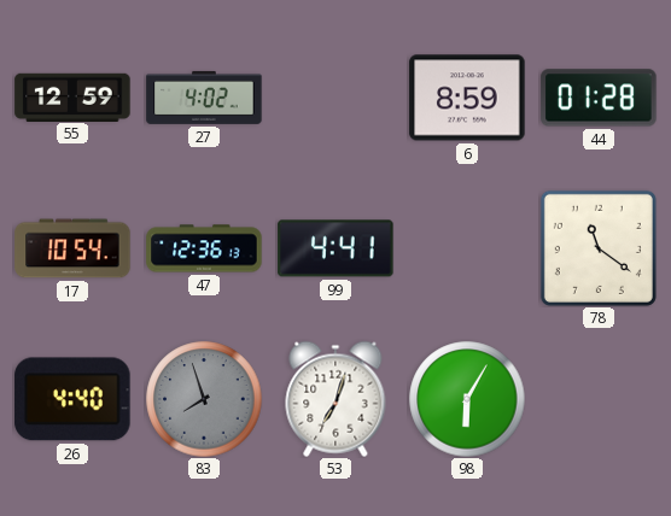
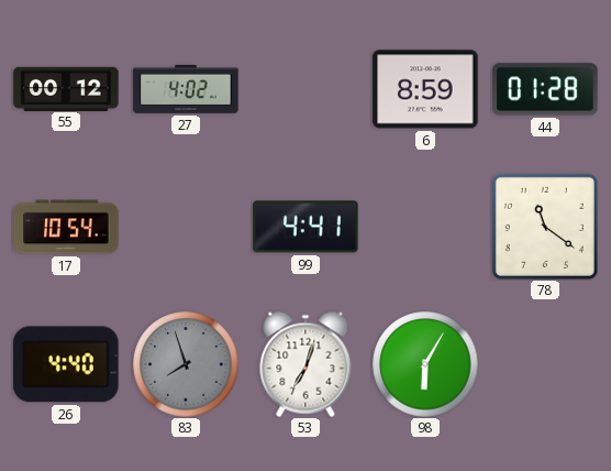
55: 12:59 -> 00:12
47: 12:36 -> none
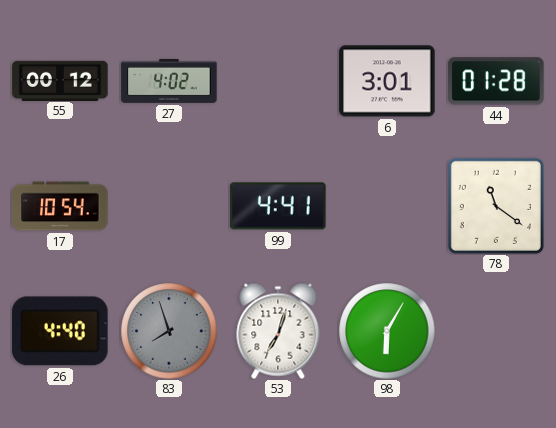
6: 8:59 -> 3:01
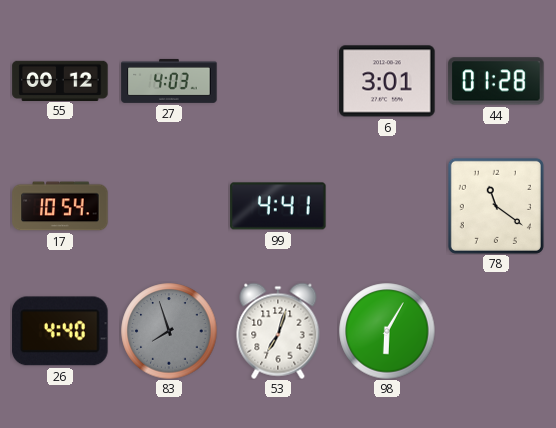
27: 4:02 -> 4:03
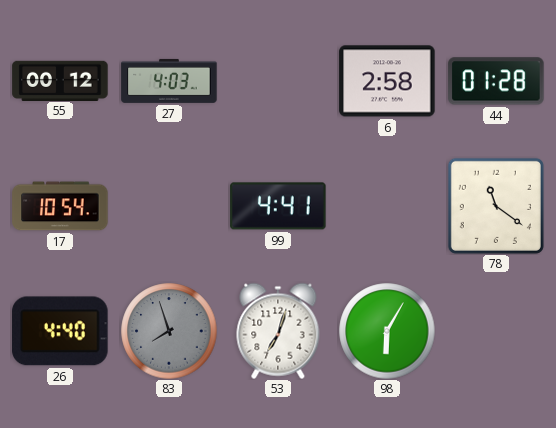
6: 3:01 -> 2:58
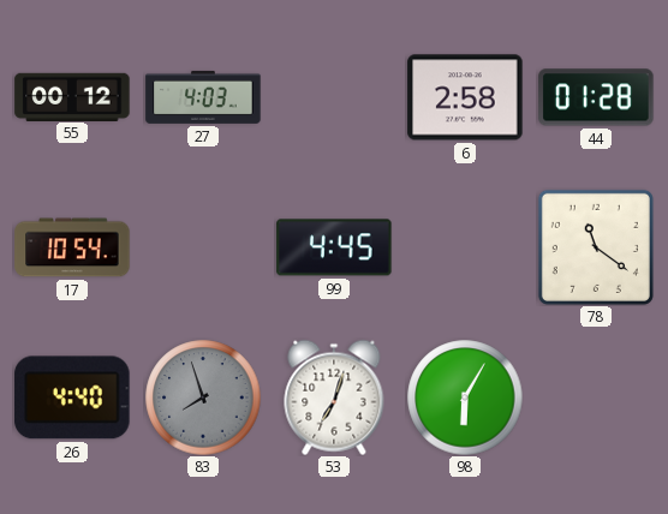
99: 4:41 -> 4:45
